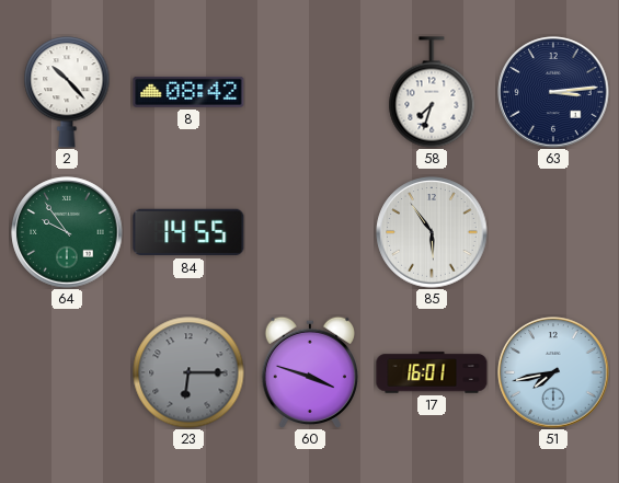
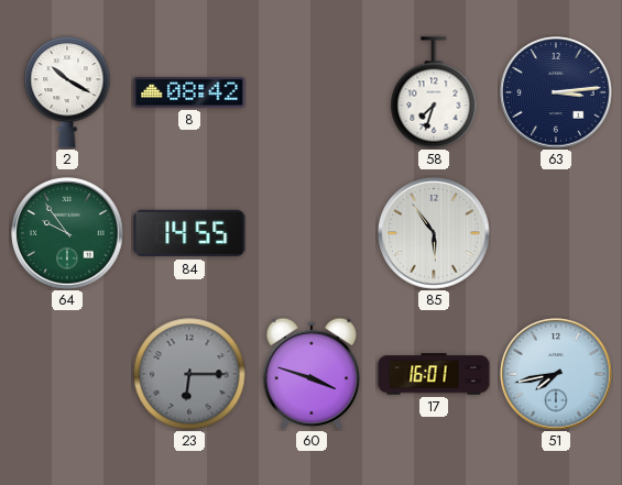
2: 10:23 -> 10:20
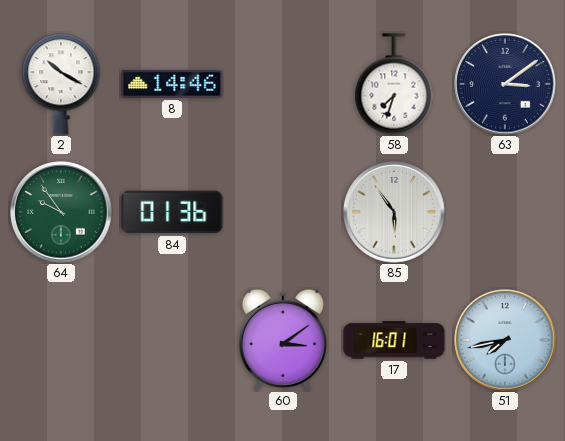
8: 08:42 -> 14:46
63: 3:14 -> 3:09
84: 14:55 -> 01:36
23: 6:15 -> none
60: 3:48 -> 3:09
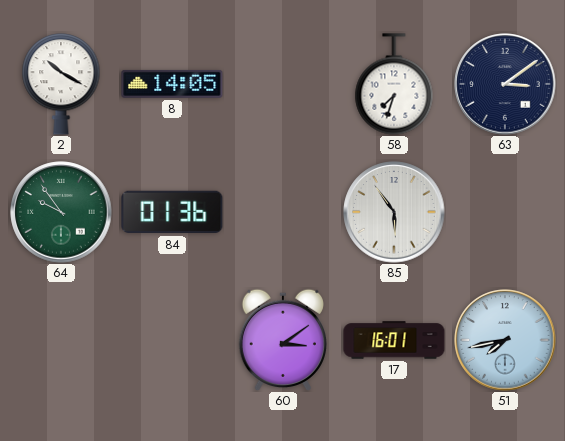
8: 14:46 -> 14:05
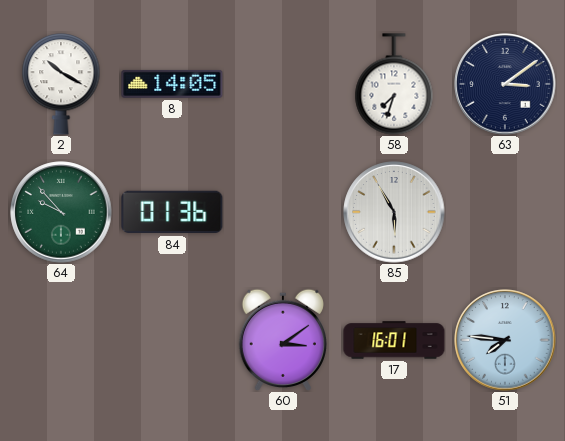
64: 9:54 -> 9:53
85: 5:54 -> 5:55
51: 7:43 -> 7:46
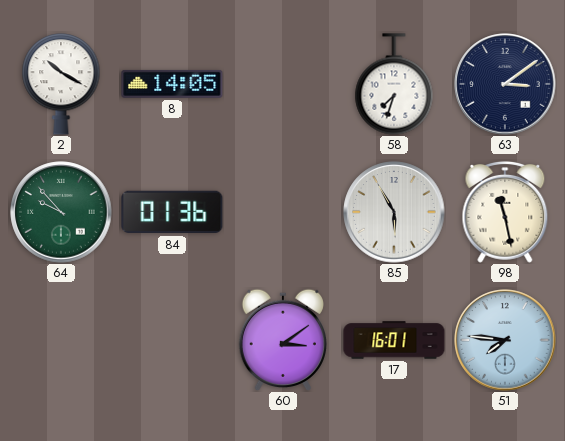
98: none -> 11:28
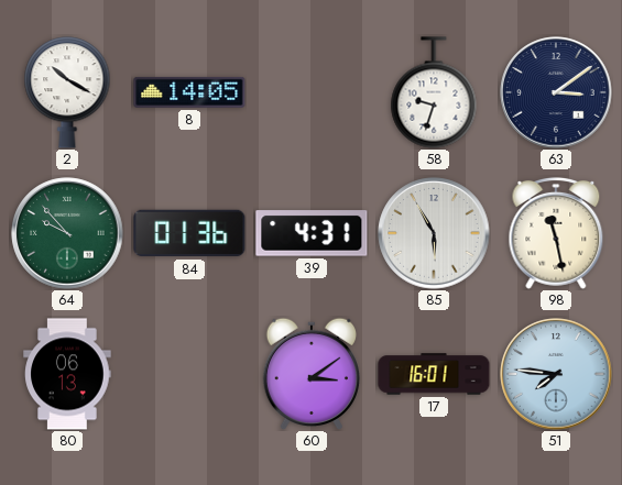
58: 7:33 -> 9:33
39: none -> 4:31
80: none -> 06:13
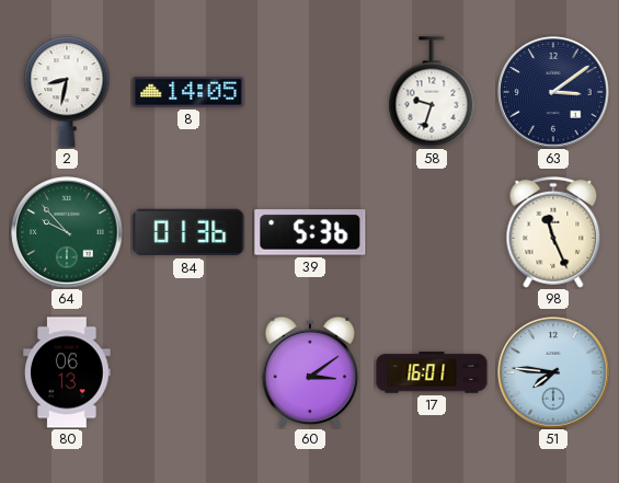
2: 10:20 -> 8:32
39: 4:31 -> 5:36
85: 5:55 -> none
98: 11:28 -> 11:26
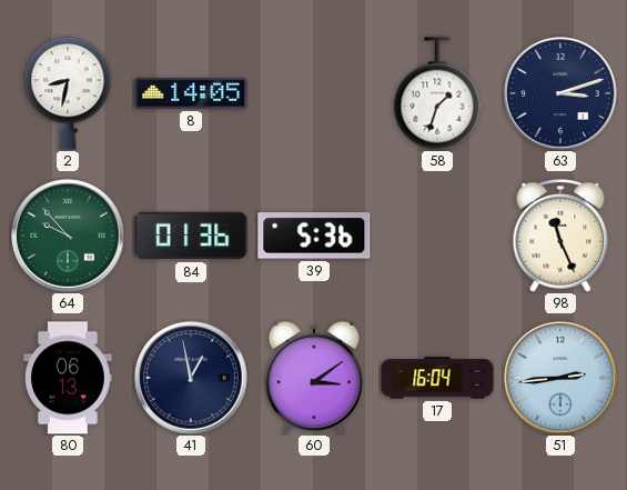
58: 9:33 -> 1:33
63: 3:09 -> 3:12
41: none -> 12:58
17: 16:01 -> 16:04
51: 7:46 -> 2:44
